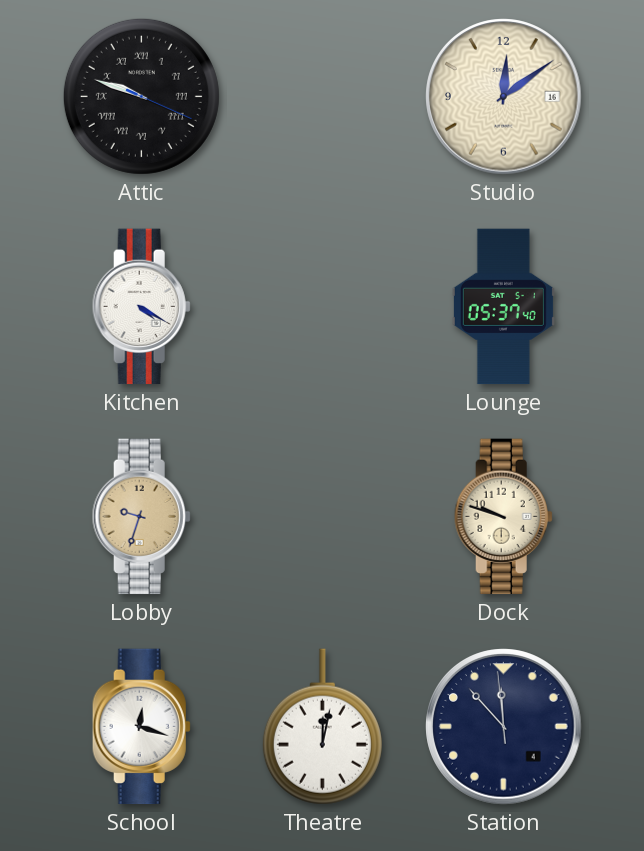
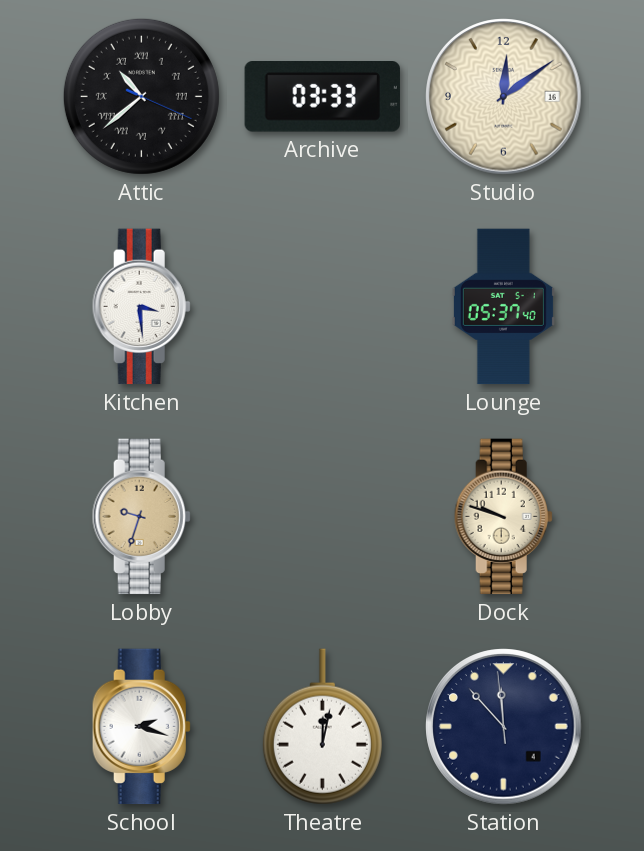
Attic: 9:48 -> 10:38
Archive: none -> 03:33
Kitchen: 4:20 -> 3:29
School: 12:18 -> 2:18
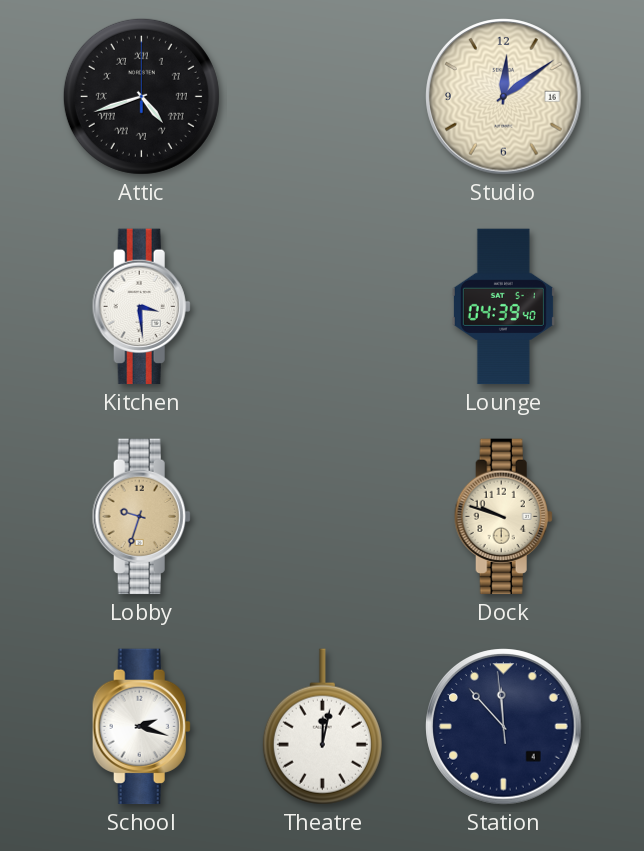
Attic: 10:38 -> 4:42
Archive: 03:33 -> none
Lounge: 05:37 -> 04:39
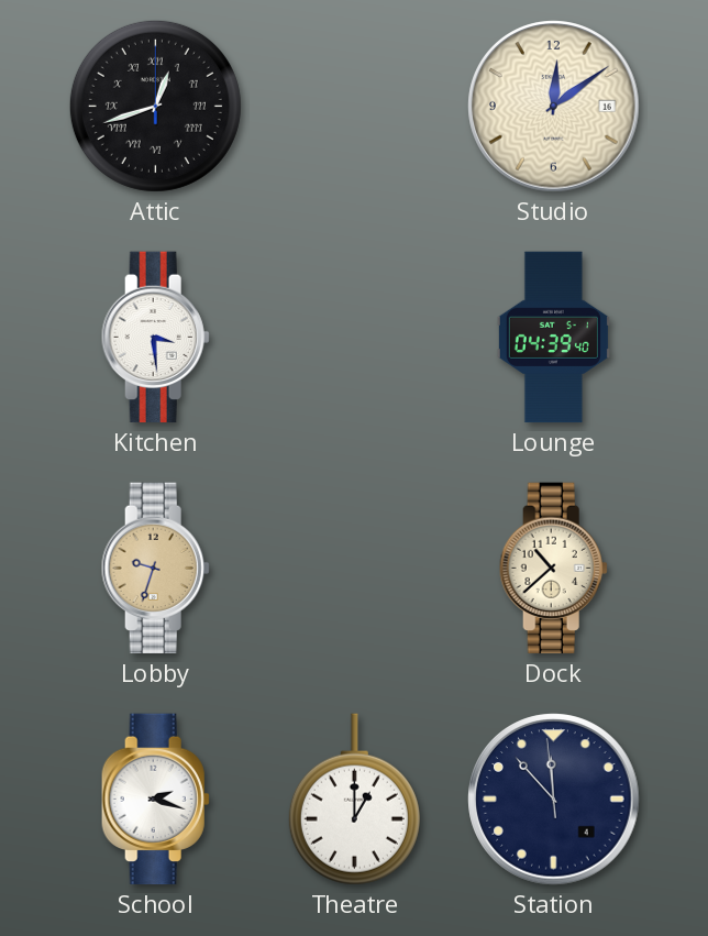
Attic: 4:42 -> 12:42
Dock: 9:48 -> 10:38
Theatre: 12:02 -> 1:00
